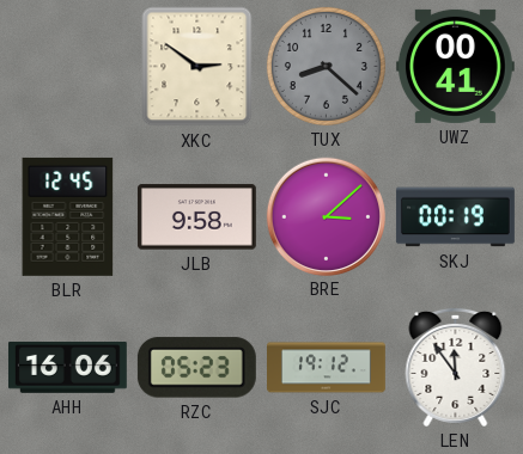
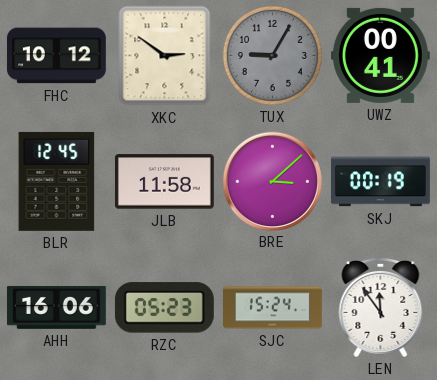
FHC: none -> 10:12
TUX: 8:22 -> 9:05
JLB: 9:58 -> 11:58
SJC: 19:12 -> 15:24
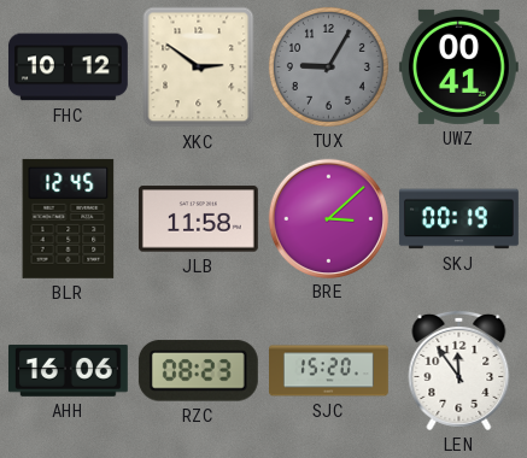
RZC: 05:23 -> 08:23
SJC: 15:24 -> 15:20
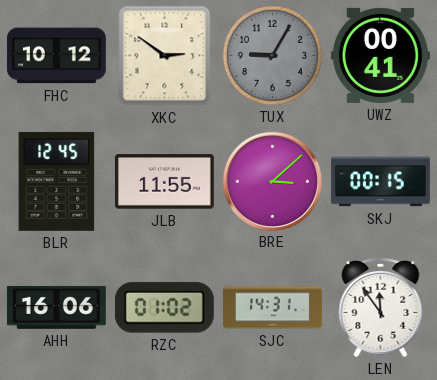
JLB: 11:58 -> 11:55
SKJ: 00:19 -> 00:15
RZC: 08:23 -> 01:02
SJC: 15:20 -> 14:31
